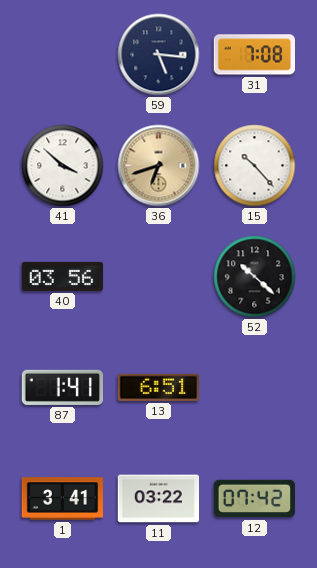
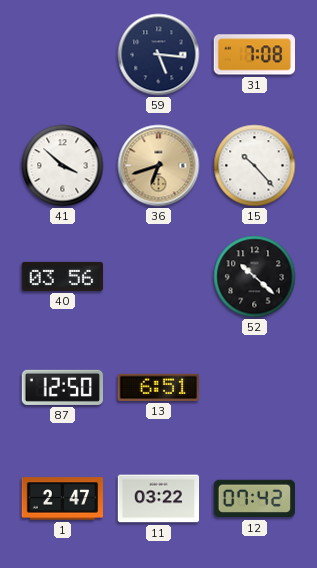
87: 1:41 -> 12:50
1: 3:41 -> 2:47
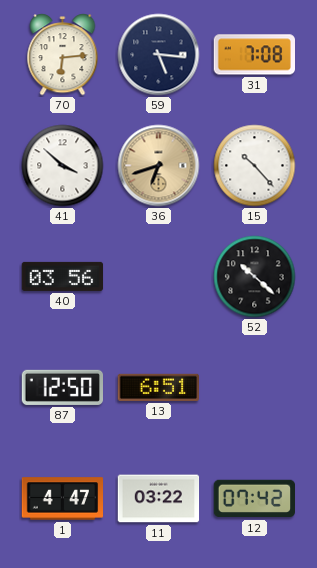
70: none -> 6:14
1: 2:47 -> 4:47
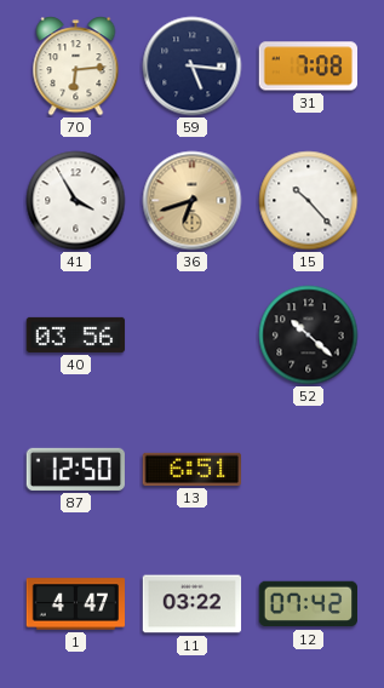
41: 3:52 -> 3:55
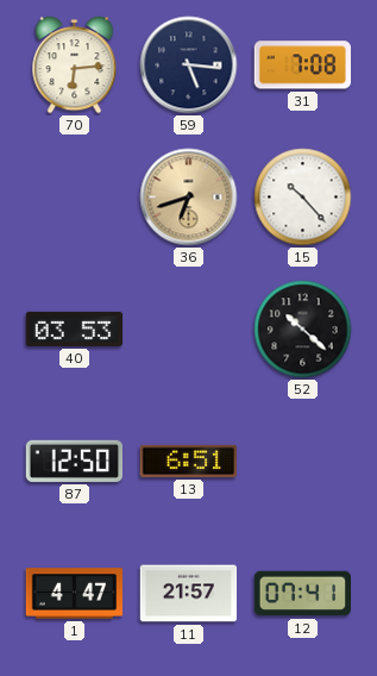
41: 3:55 -> none
40: 03:56 -> 03:53
11: 03:22 -> 21:57
12: 07:42 -> 07:41
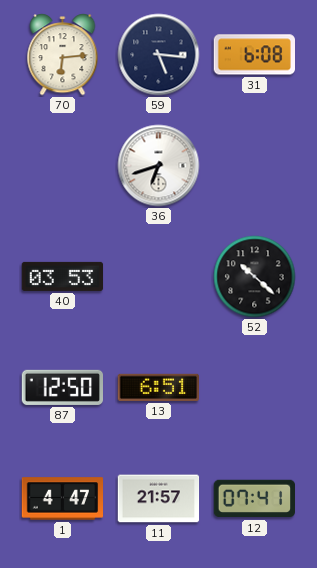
31: 7:08 -> 6:08
36 dial: champagne -> white
15: 10:23 -> none
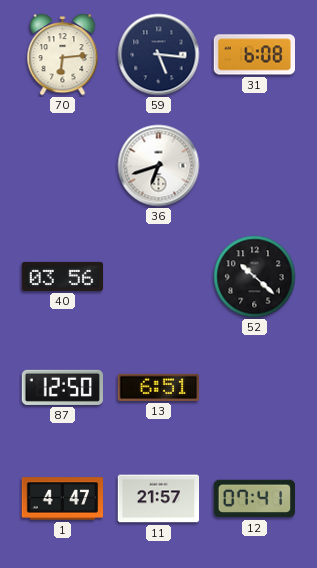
40: 03:53 -> 03:56
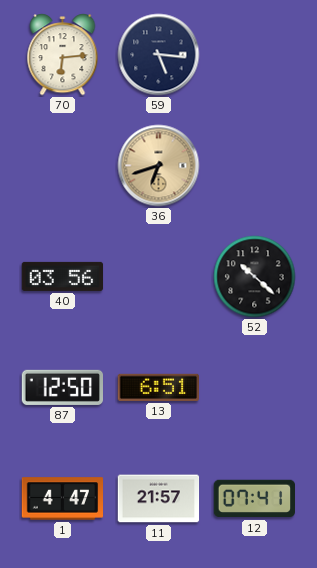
31: 6:08 -> none
36 dial: white -> champagne
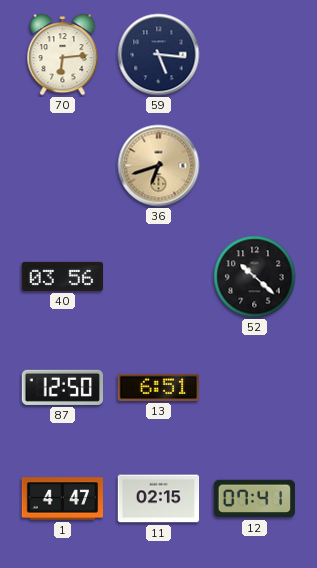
11: 21:57 -> 02:15
